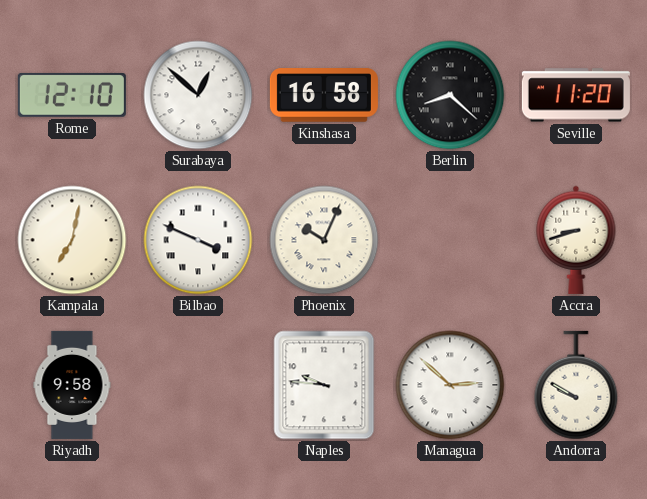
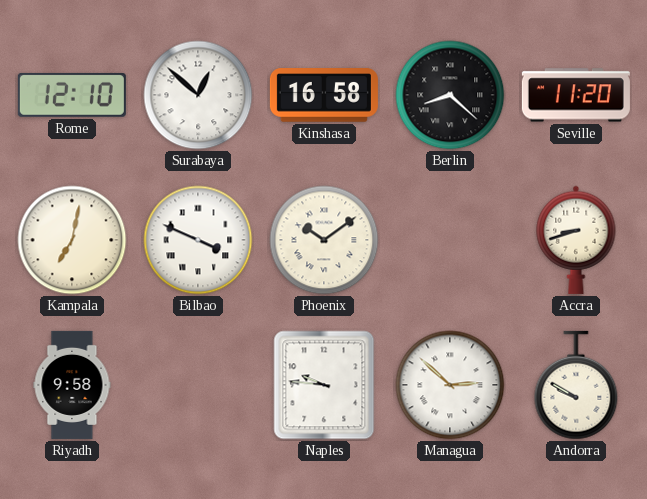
Phoenix: 10:04 -> 10:09
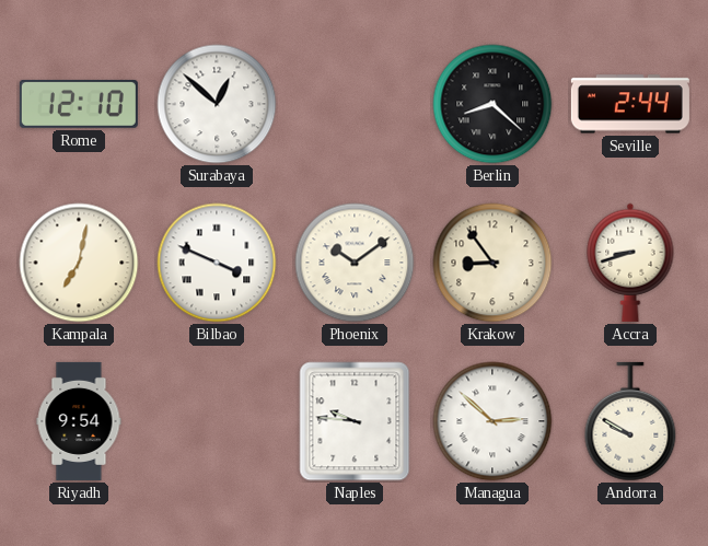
Kinshasa: 16:58 -> none
Seville: 11:20 -> 2:44
Krakow: none -> 8:54
Riyadh: 9:58 -> 9:54
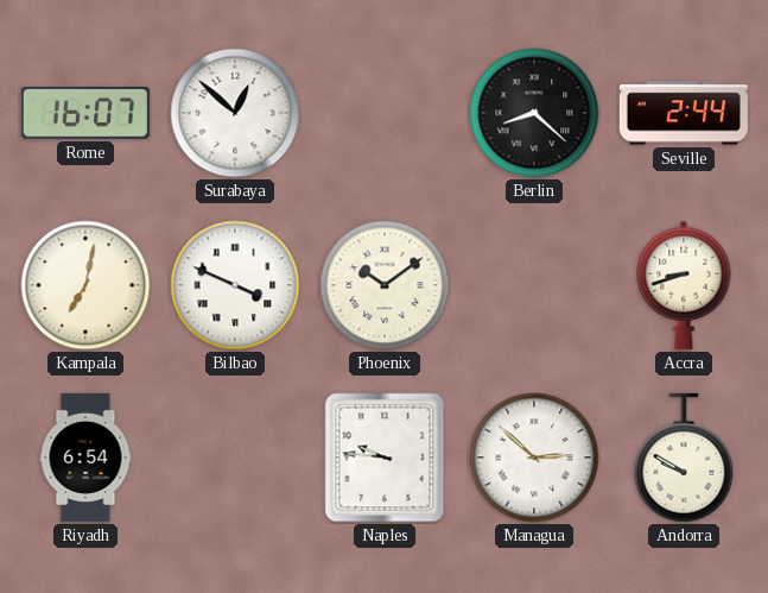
Rome: 12:10 -> 16:07
Krakow: 8:54 -> none
Riyadh: 9:54 -> 6:54
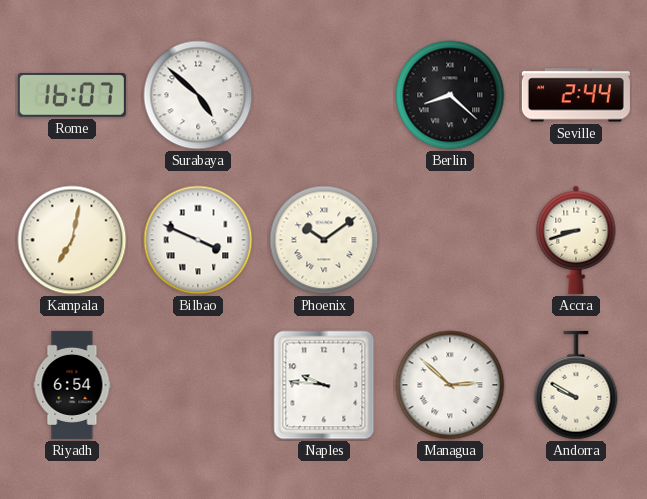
Surabaya: 12:52 -> 4:52
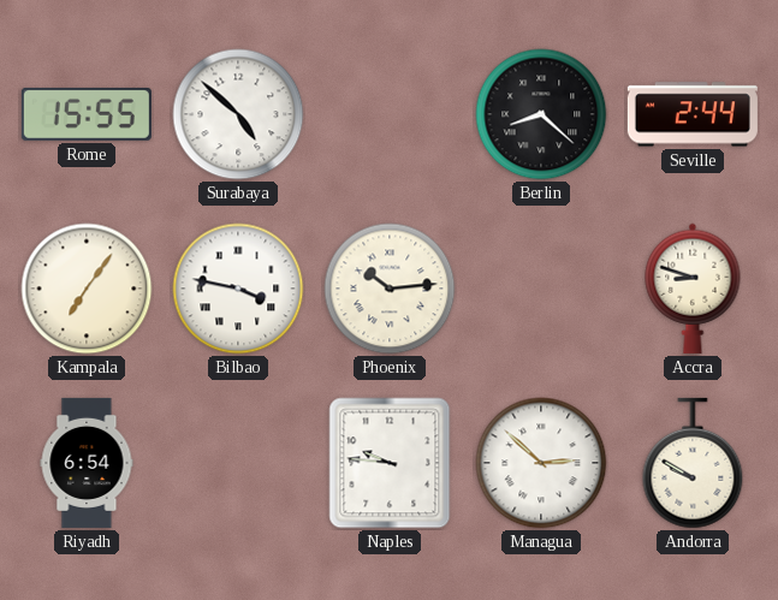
Rome: 16:07 -> 15:55
Kampala: 7:02 -> 7:06
Bilbao: 3:49 -> 3:47
Phoenix: 10:09 -> 10:14
Accra: 8:42 -> 8:48
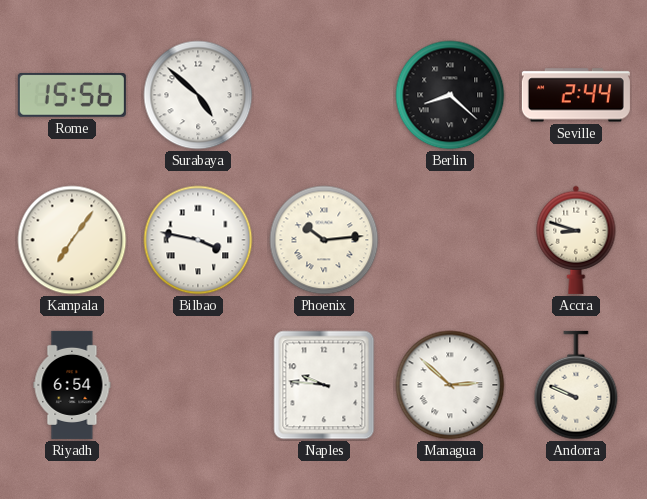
Rome: 15:55 -> 15:56
Andorra: 9:50 -> 9:49
